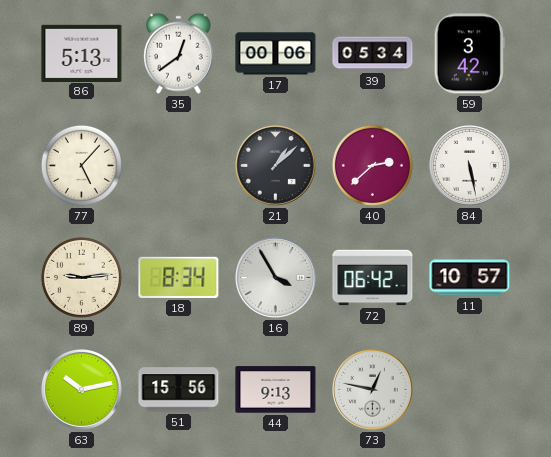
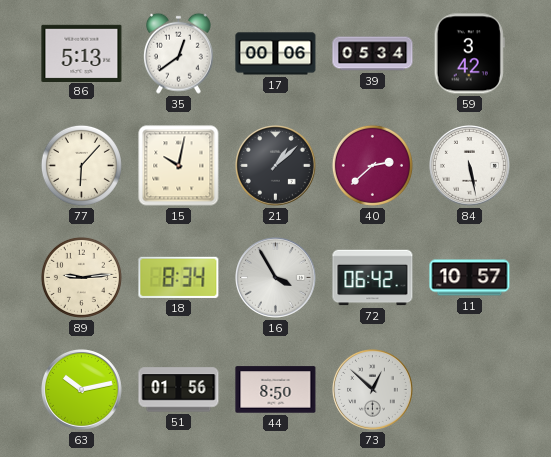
77: 5:07 -> 6:07
15: none -> 10:02
51: 15:56 -> 01:56
44: 9:13 -> 8:50
73: 12:47 -> 12:52
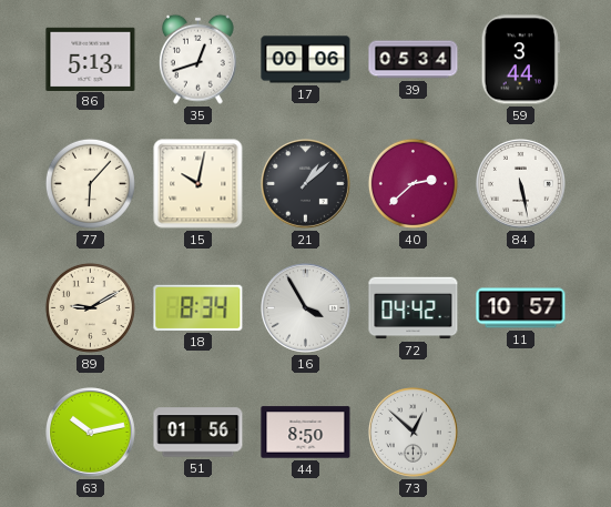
35: 12:39 -> 12:42
59: 3:42 -> 3:44
89: 9:14 -> 9:10
72: 06:42 -> 04:42
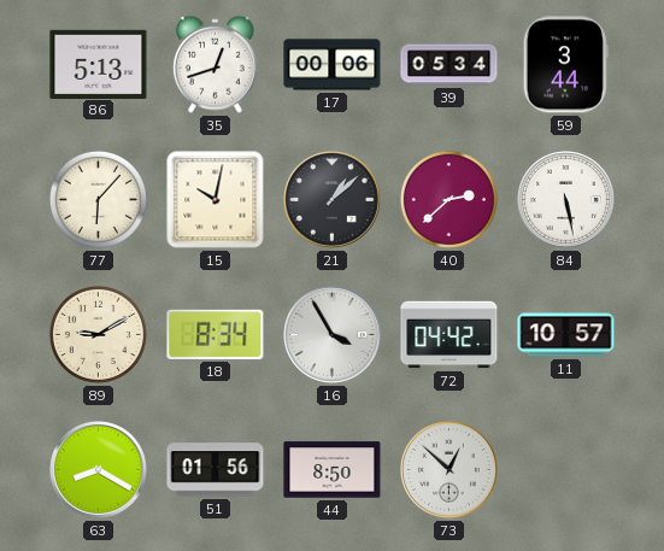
63: 10:13 -> 8:20
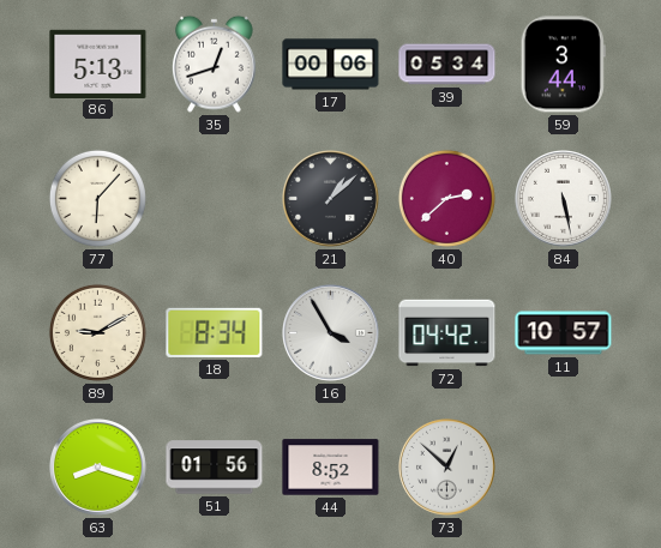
15: 10:02 -> none
63: 8:20 -> 8:18
44: 8:50 -> 8:52
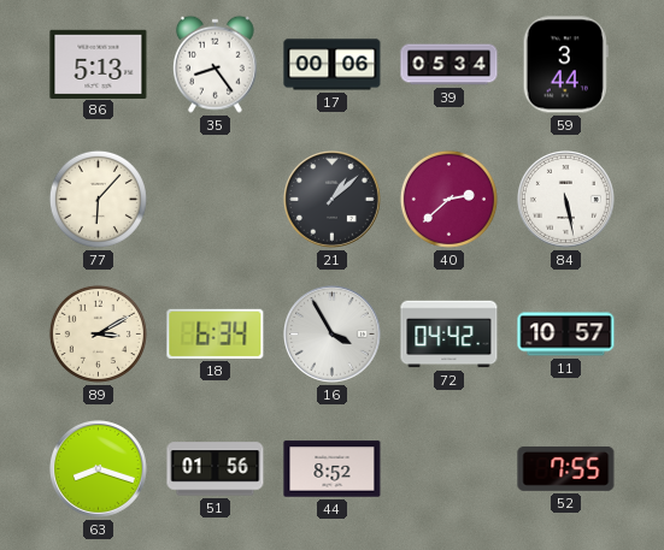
35: 12:42 -> 8:24
89: 9:10 -> 3:10
18: 8:34 -> 6:34
73: 12:52 -> none
52: none -> 7:55
